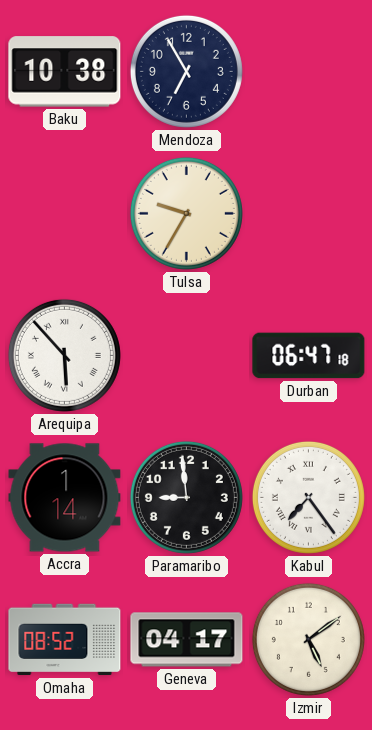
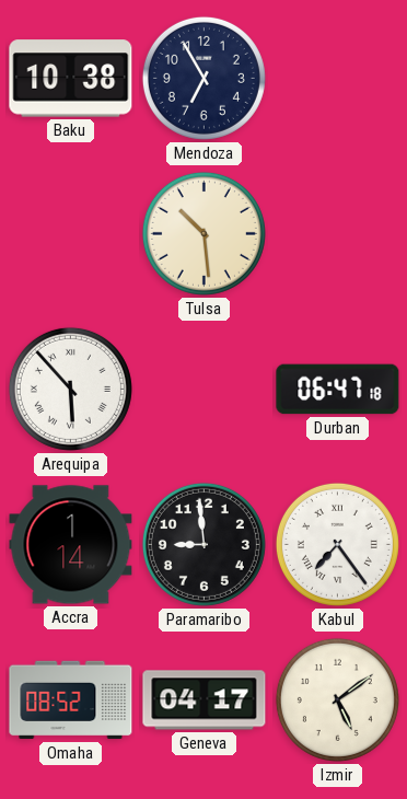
Tulsa: 9:35 -> 10:29
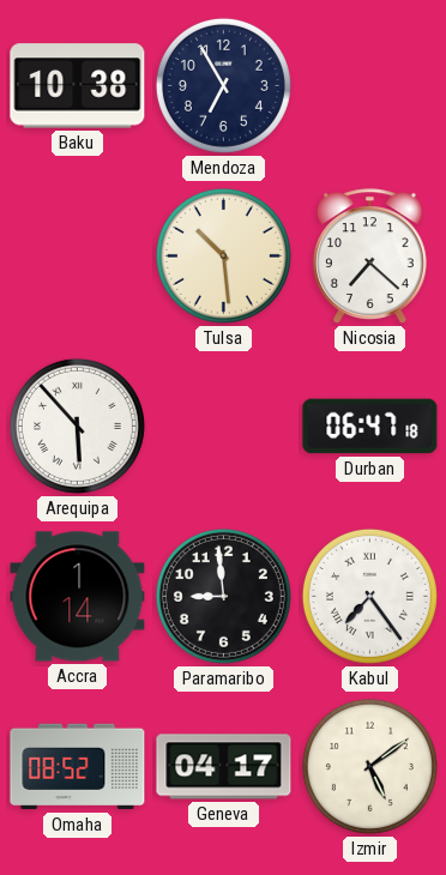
Nicosia: none -> 7:22
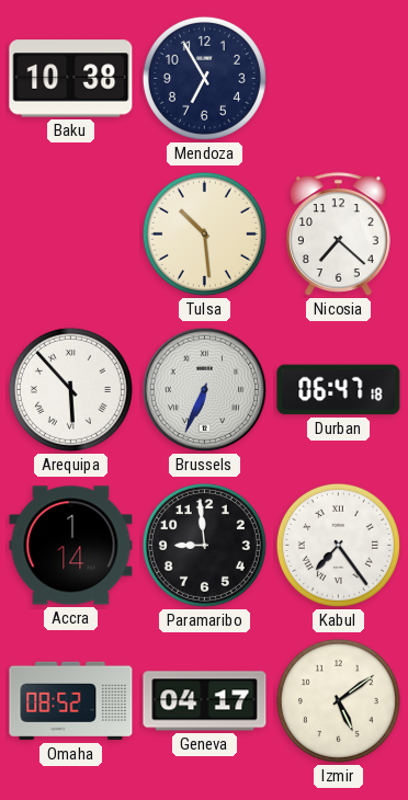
Brussels: none -> 6:34
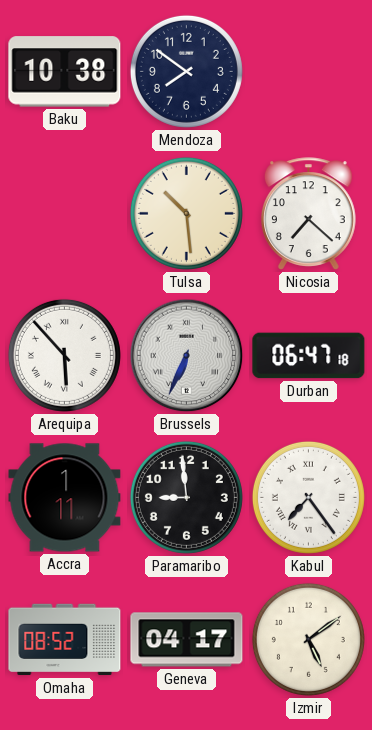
Mendoza: 6:55 -> 7:51
Accra: 1:14 -> 1:11
